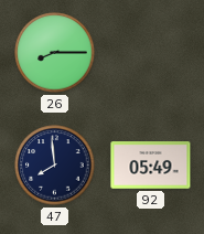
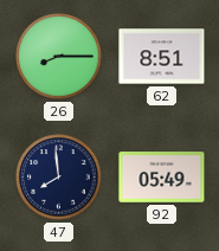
62: none -> 8:51
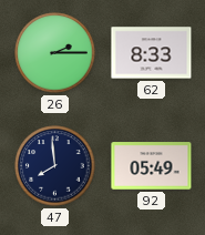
26: 8:15 -> 2:15
62: 8:51 -> 8:33
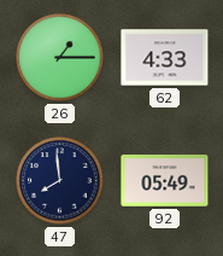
26: 2:15 -> 1:15
62: 8:33 -> 4:33
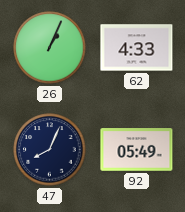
26: 1:15 -> 1:04
47: 7:59 -> 8:04
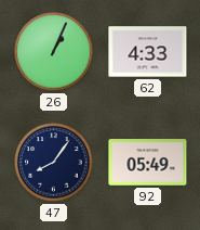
47: 8:04 -> 8:06
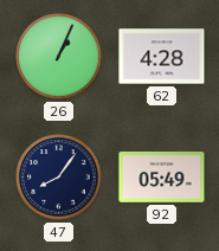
62: 4:33 -> 4:28
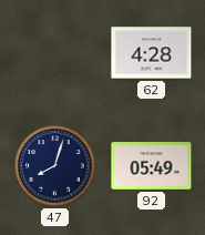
26: 1:04 -> none
47: 8:06 -> 8:03
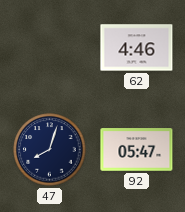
62: 4:28 -> 4:46
92: 05:49 -> 05:47
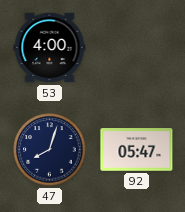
53: none -> 4:00
62: 4:46 -> none
